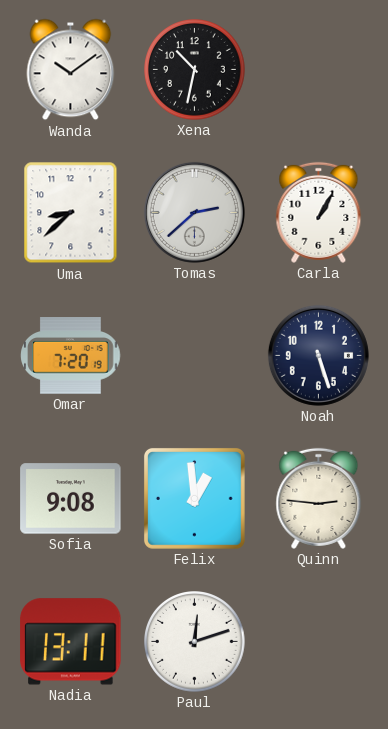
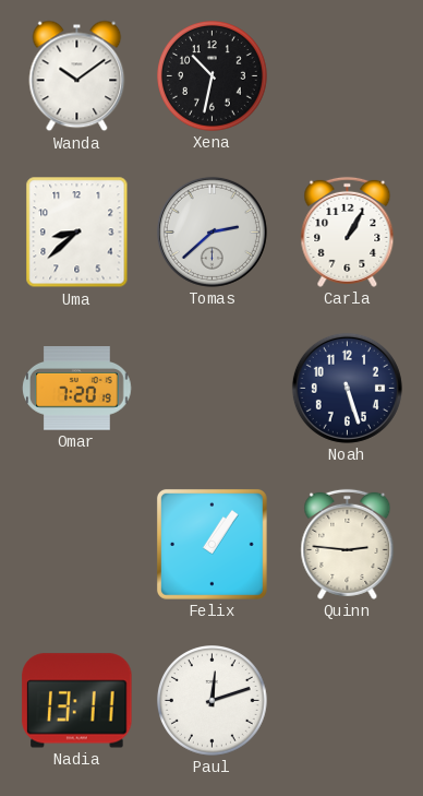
Sofia: 9:08 -> none
Felix: 12:59 -> 1:06
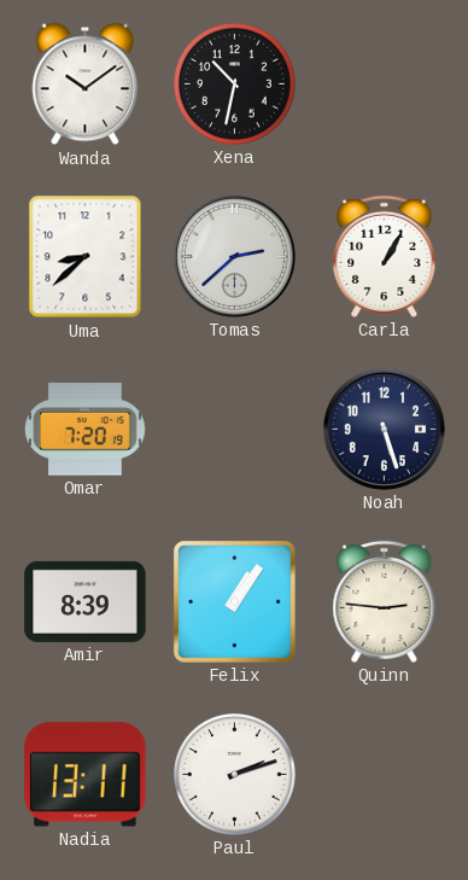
Amir: none -> 8:39
Paul: 12:12 -> 2:12
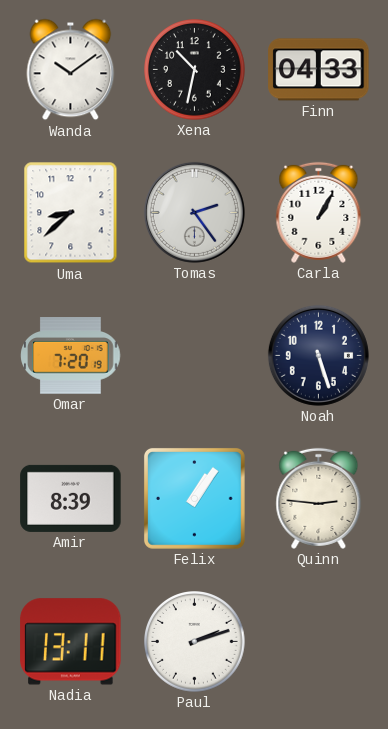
Finn: none -> 04:33
Tomas: 2:38 -> 2:24
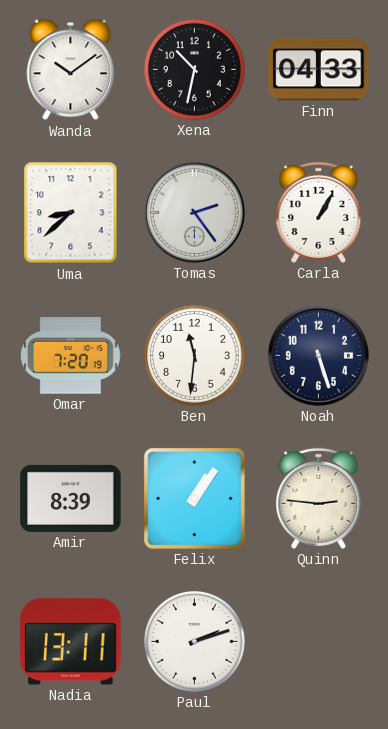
Ben: none -> 11:31
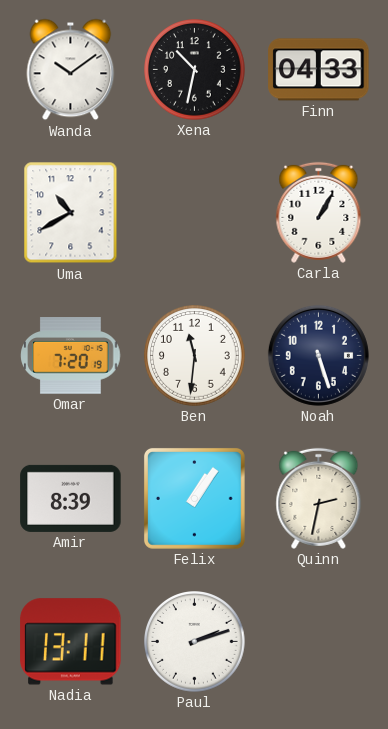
Uma: 8:38 -> 10:40
Tomas: 2:24 -> none
Quinn: 2:46 -> 2:32
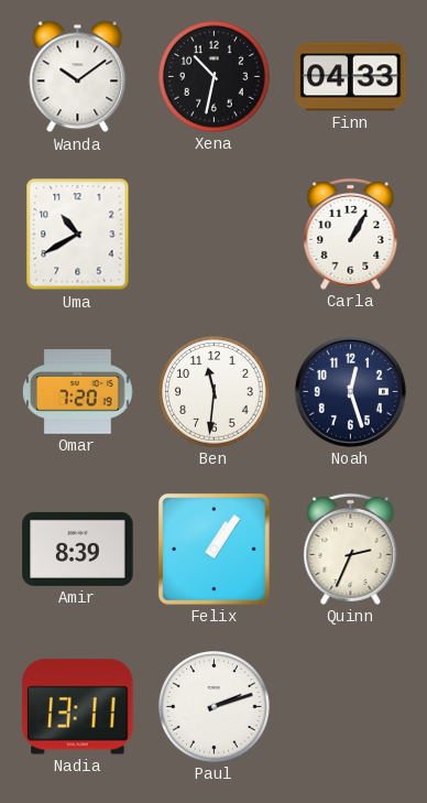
Noah: 5:27 -> 12:27
Quinn: 2:32 -> 2:34
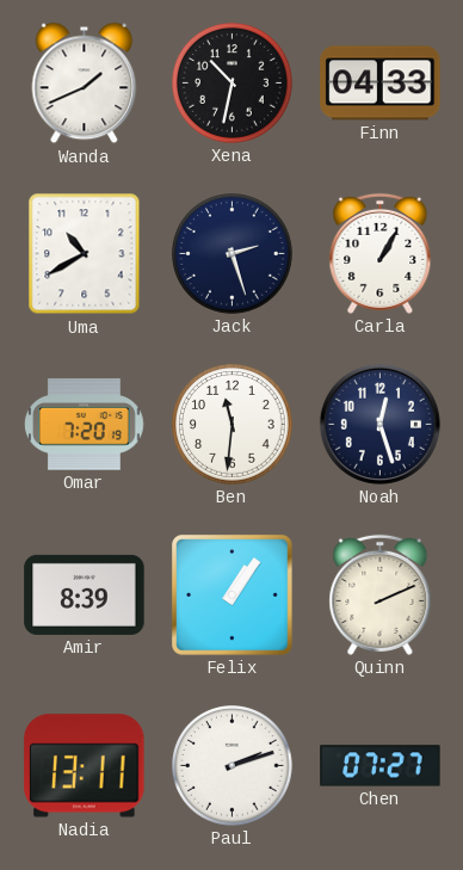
Wanda: 10:09 -> 1:41
Jack: none -> 2:27
Quinn: 2:34 -> 2:11
Chen: none -> 07:27
